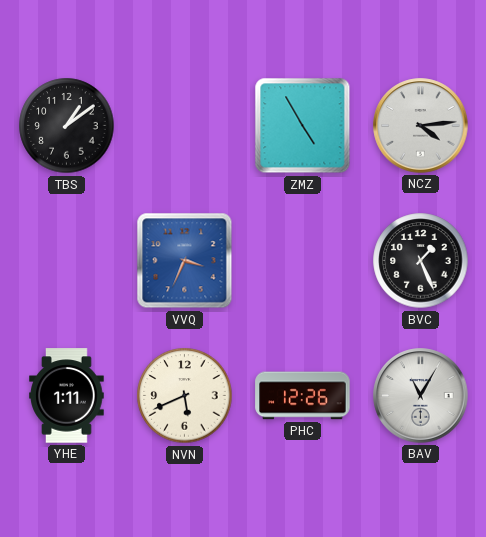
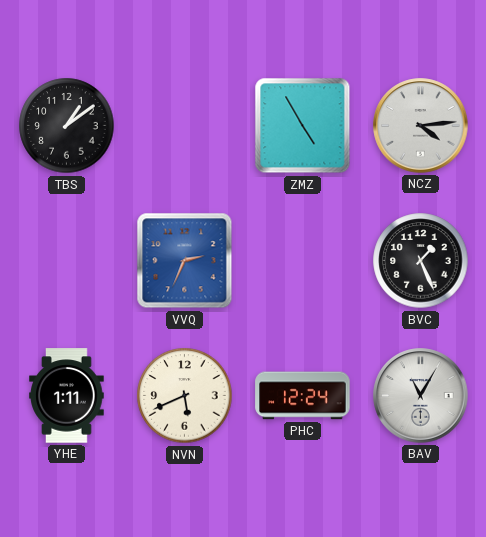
VVQ: 3:34 -> 2:34
PHC: 12:26 -> 12:24
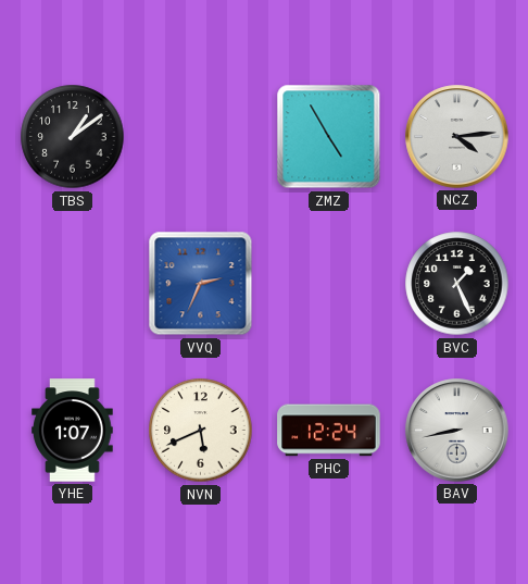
YHE: 1:11 -> 1:07
BAV: 11:05 -> 8:43
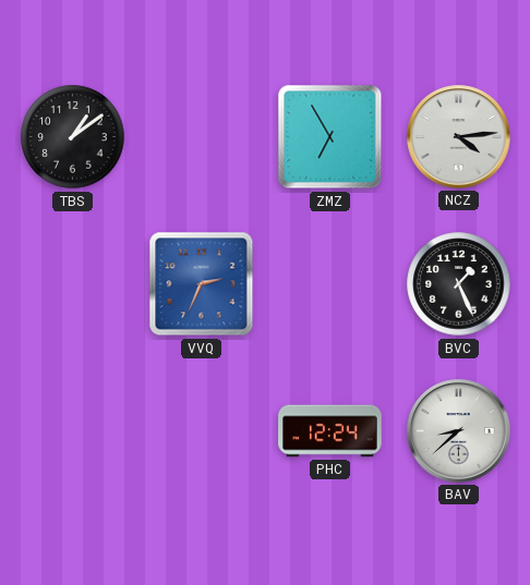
ZMZ: 4:55 -> 6:55
YHE: 1:07 -> none
NVN: 5:41 -> none
BAV: 8:43 -> 8:38
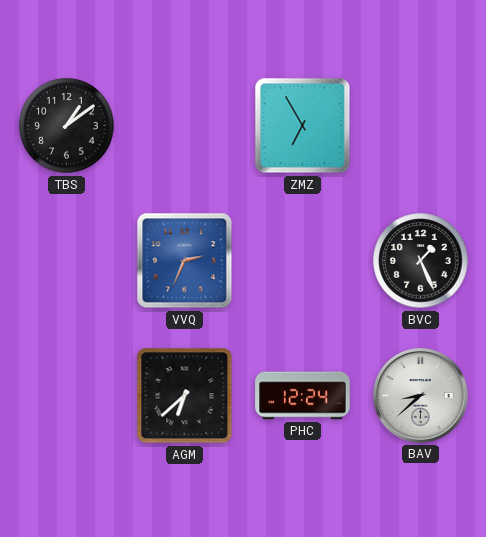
NCZ: 4:14 -> none
AGM: none -> 6:38
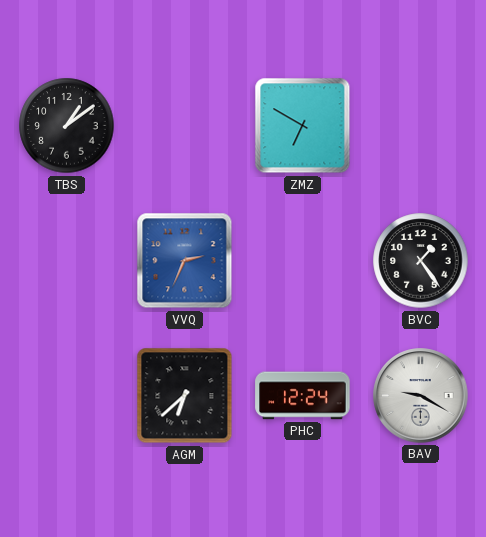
ZMZ: 6:55 -> 6:50
BVC: 1:26 -> 1:24
BAV: 8:38 -> 9:20
